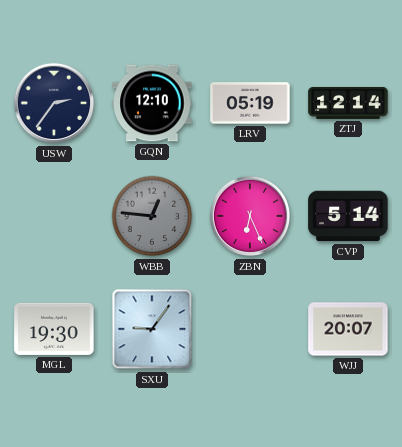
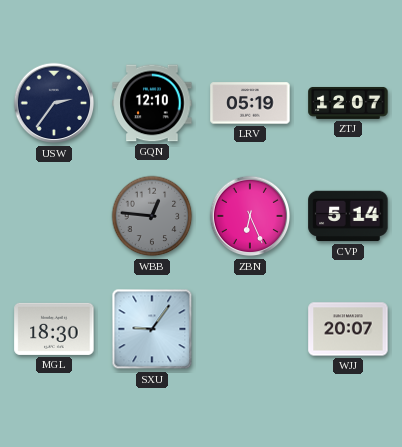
ZTJ: 12:14 -> 12:07
MGL: 19:30 -> 18:30
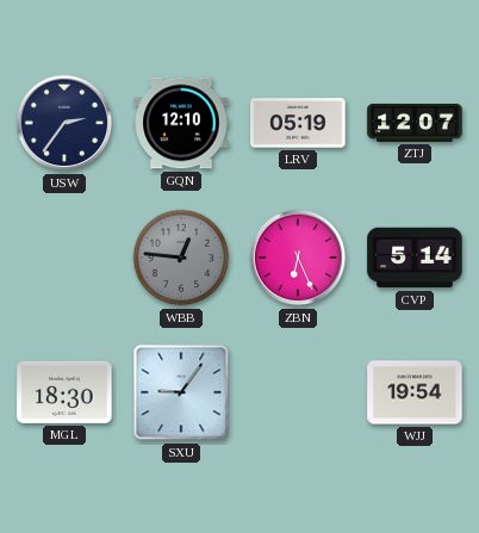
WJJ: 20:07 -> 19:54
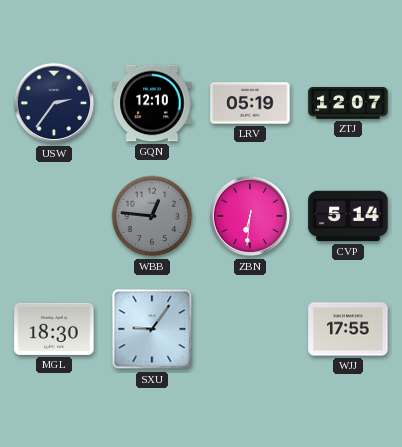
ZBN: 6:26 -> 6:31
WJJ: 19:54 -> 17:55
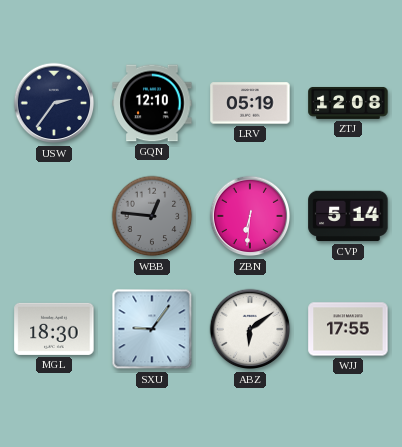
ZTJ: 12:07 -> 12:08
ABZ: none -> 6:09
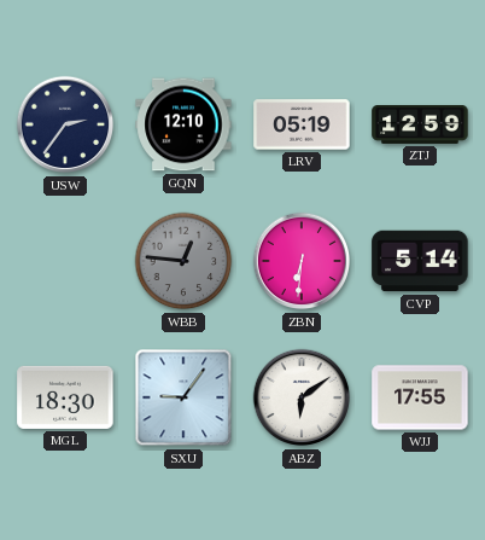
ZTJ: 12:08 -> 12:59
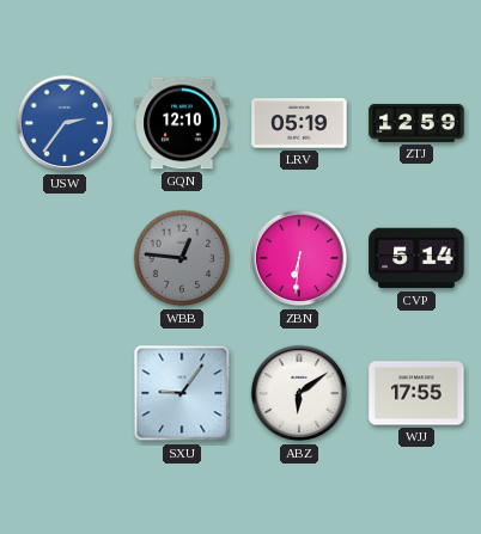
USW dial: navy -> blue
MGL: 18:30 -> none
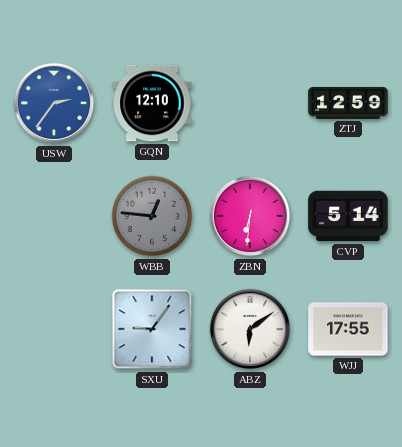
LRV: 05:19 -> none
